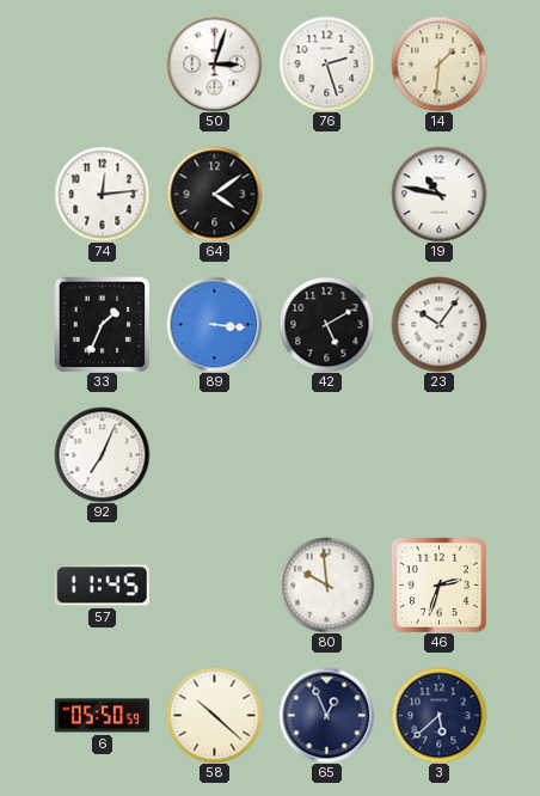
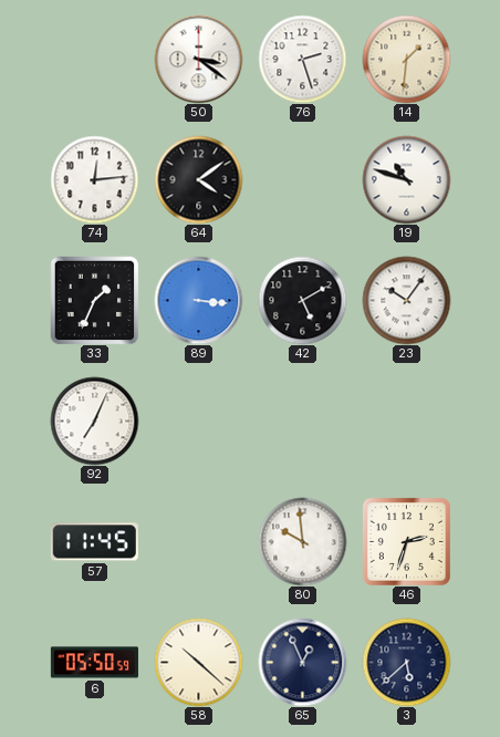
50: 3:03 -> 3:21
19: 10:47 -> 10:48
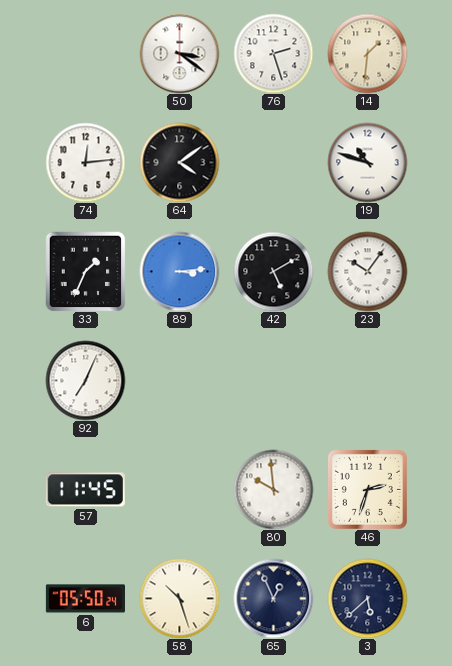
89: 3:16 -> 3:14
6: 05:50:59 -> 05:50:24
58: 10:22 -> 10:27
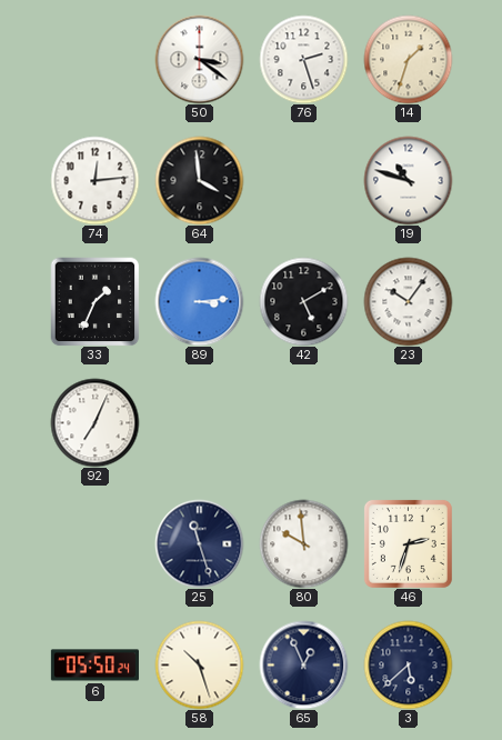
14: 1:31 -> 1:33
64: 4:09 -> 3:59
57: 11:45 -> none
25: none -> 11:27
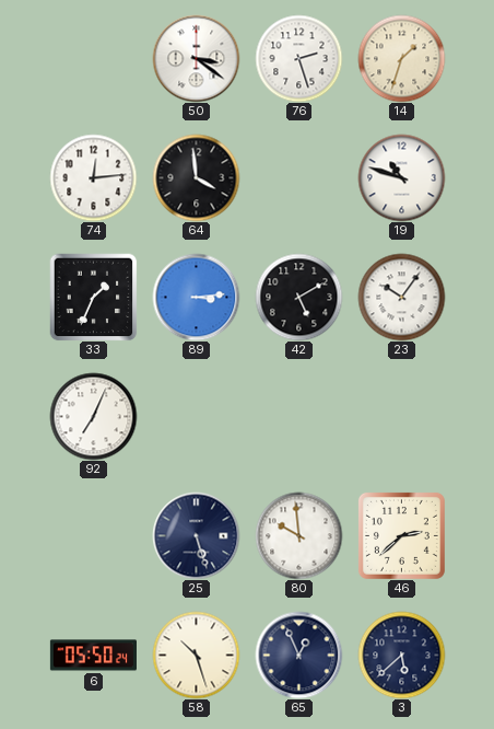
25: 11:27 -> 5:27
46: 2:33 -> 2:38
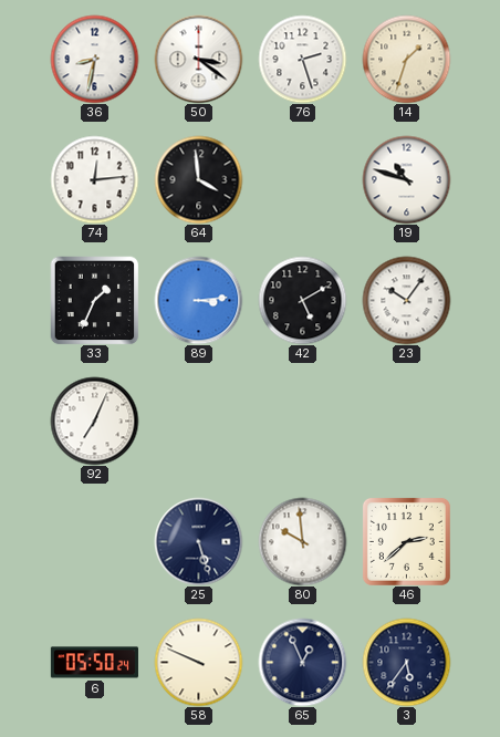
36: none -> 8:32
58: 10:27 -> 9:49
3: 5:38 -> 5:36
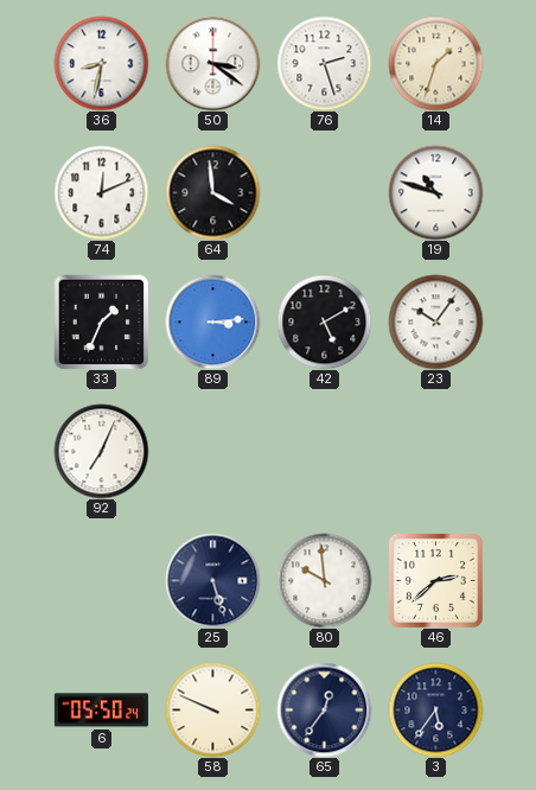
74: 12:14 -> 12:11
65: 12:56 -> 12:36
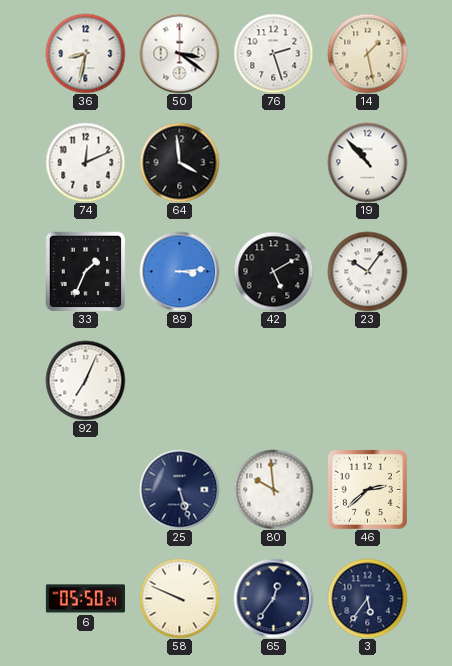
14: 1:33 -> 1:28
19: 10:48 -> 10:53
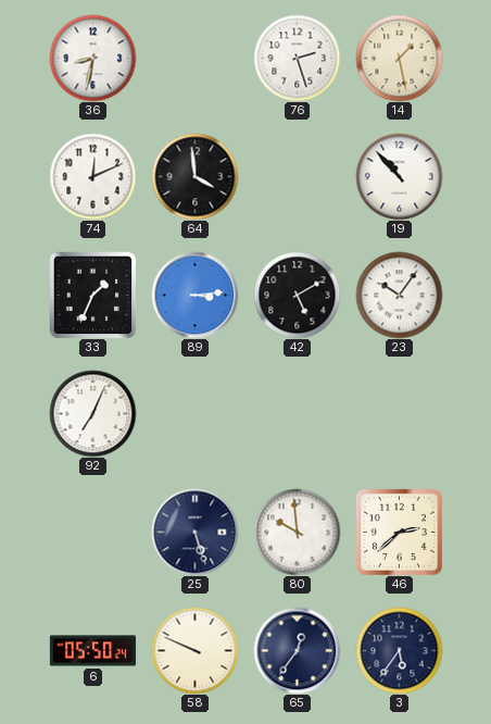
50: 3:21 -> none
